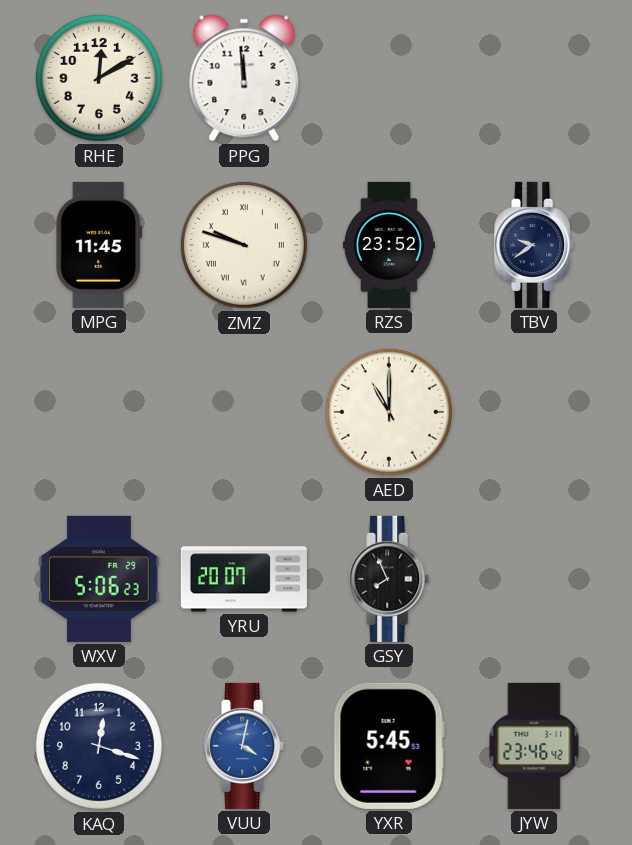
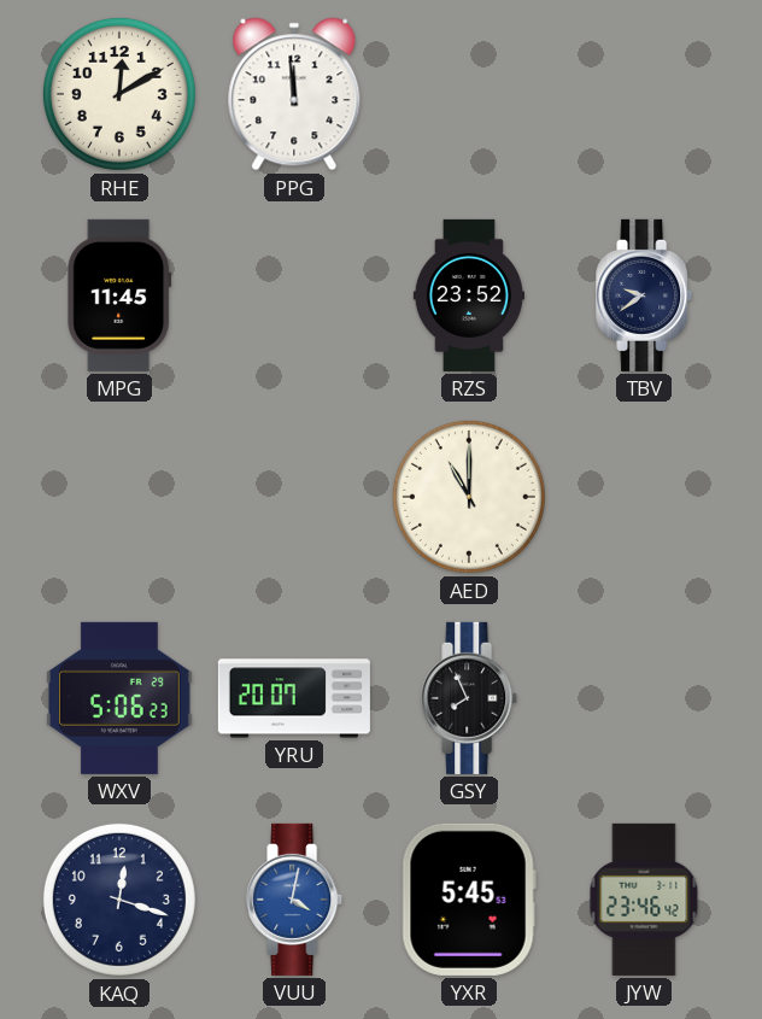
ZMZ: 9:48 -> none
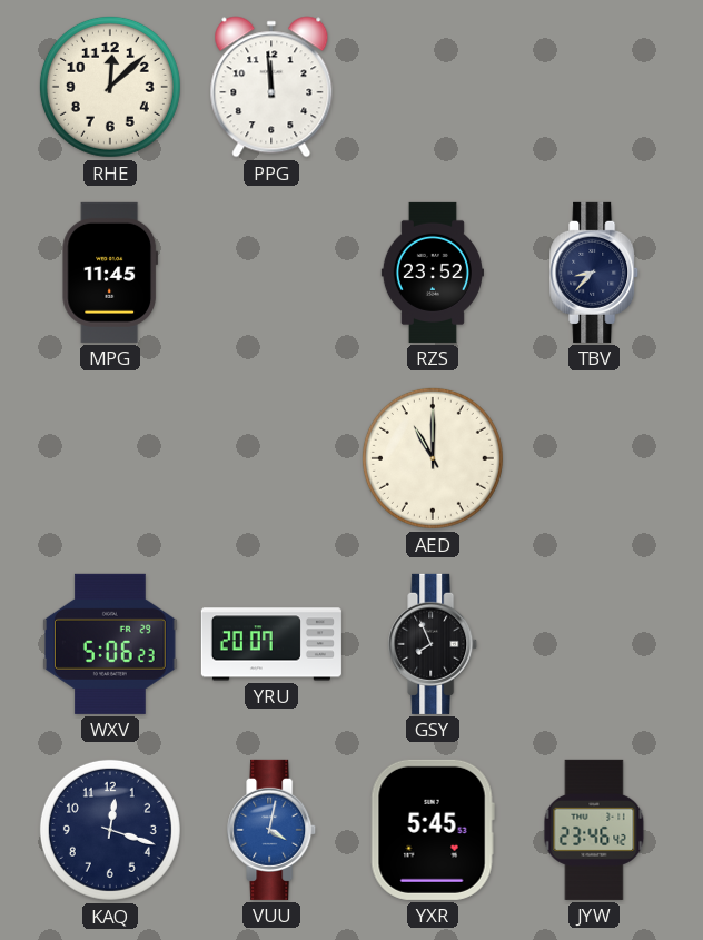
RHE: 12:10 -> 12:08
TBV: 9:39 -> 8:37
